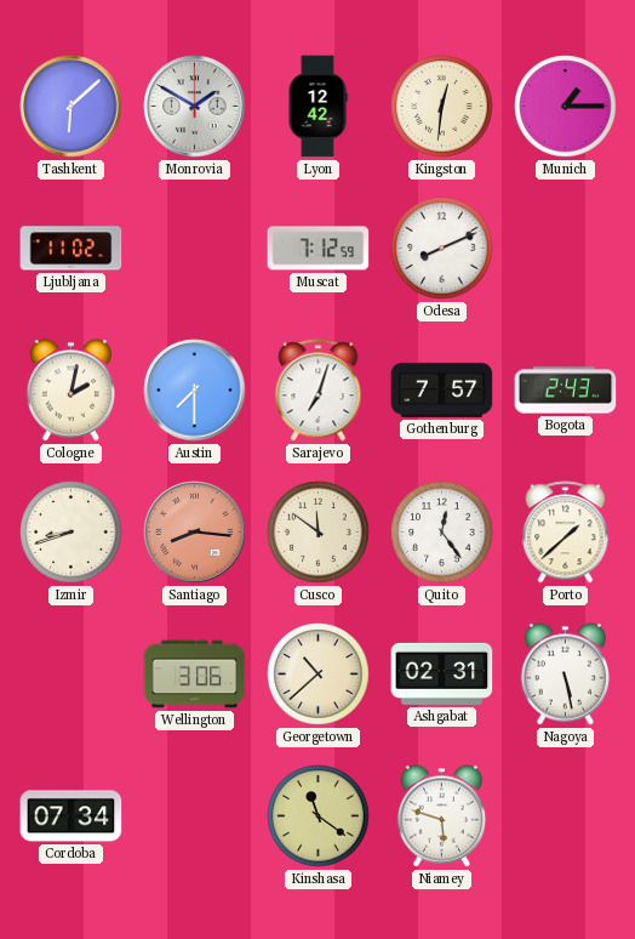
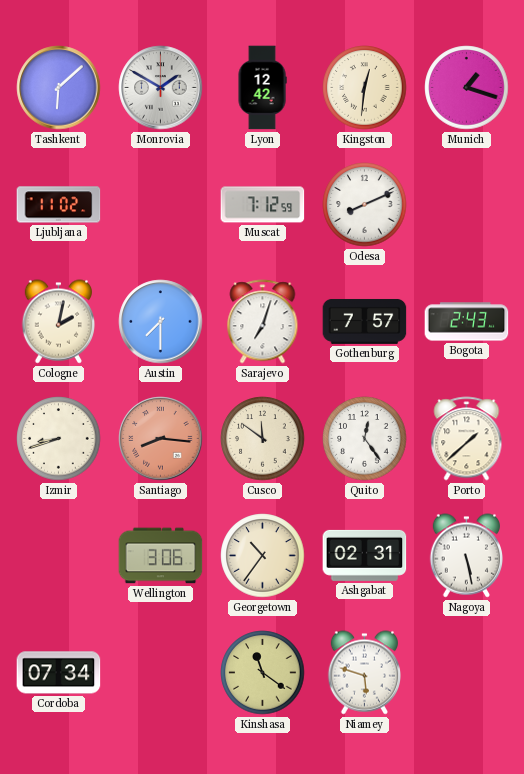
Munich: 1:15 -> 1:18
Georgetown: 10:38 -> 10:36
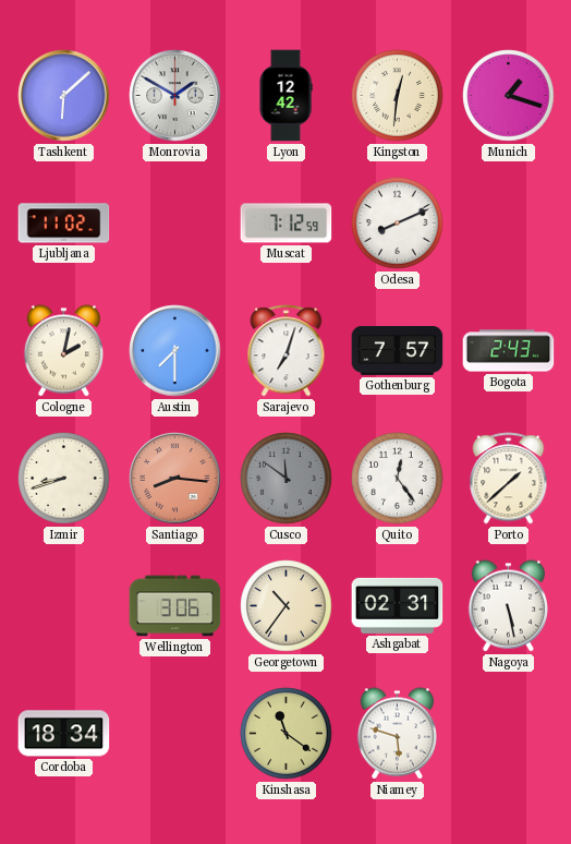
Cusco dial: cream -> grey
Cordoba: 07:34 -> 18:34
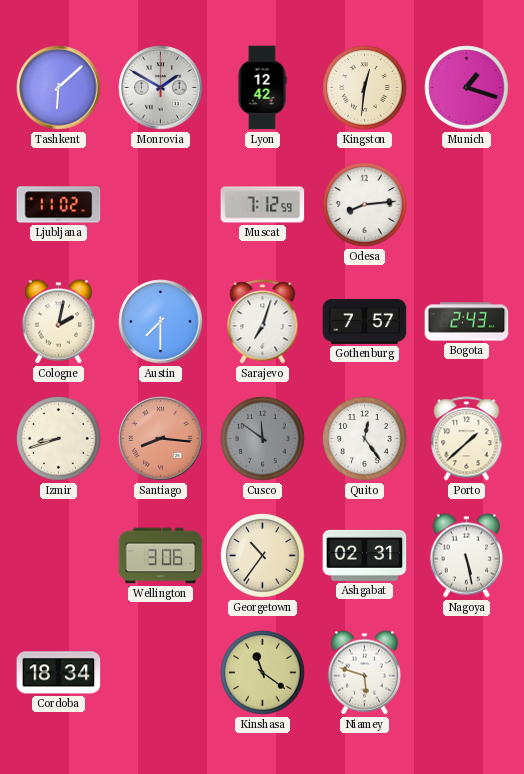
Odesa: 8:11 -> 8:14
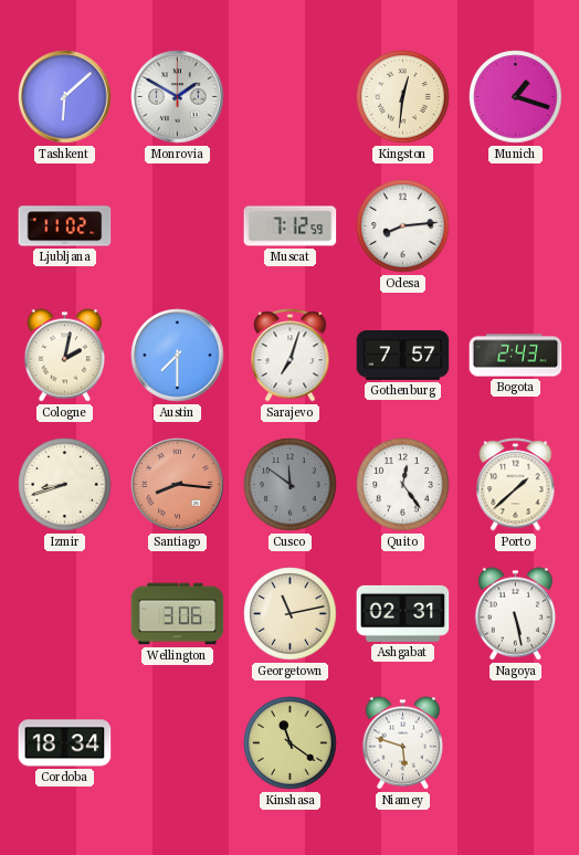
Lyon: 12:42 -> none
Georgetown: 10:36 -> 11:13
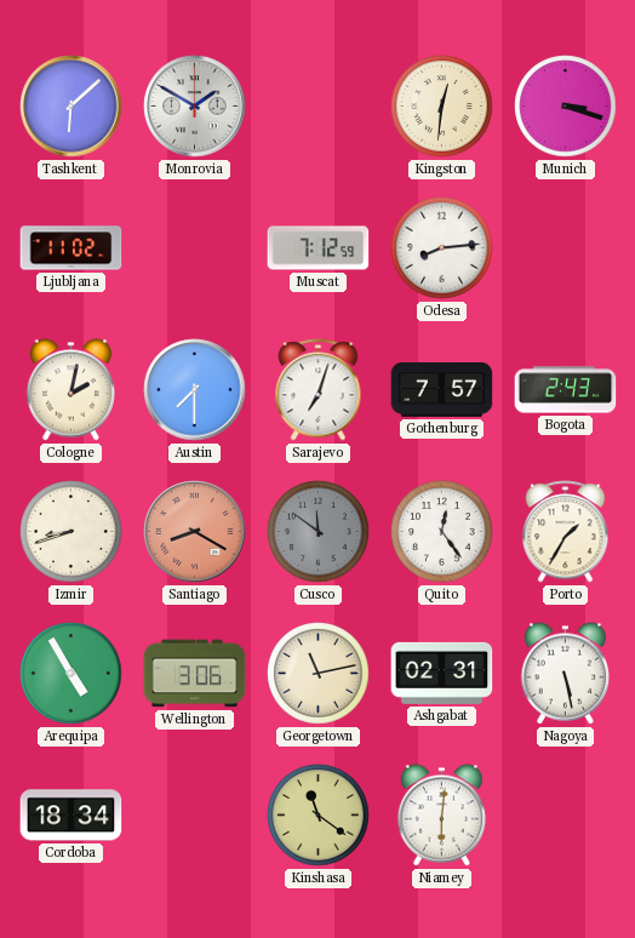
Munich: 1:18 -> 3:18
Santiago: 8:16 -> 8:20
Porto: 1:38 -> 1:35
Arequipa: none -> 4:55
Niamey: 5:48 -> 6:01
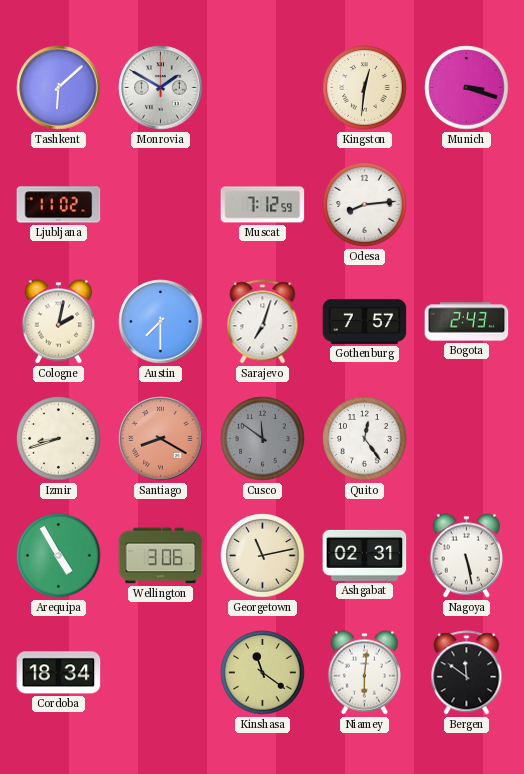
Porto: 1:35 -> none
Bergen: none -> 11:51
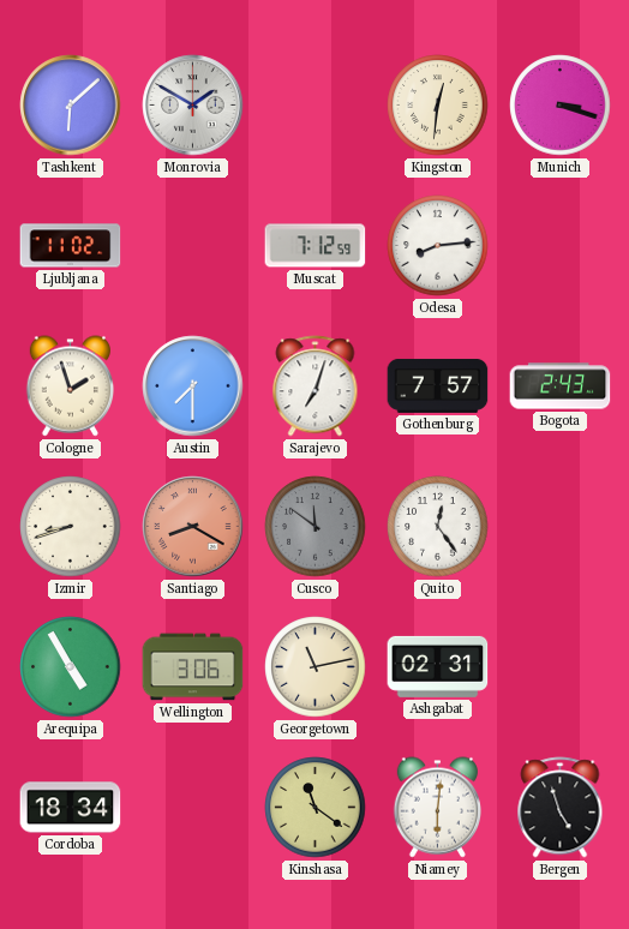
Cologne: 2:02 -> 1:57
Nagoya: 5:28 -> none
Bergen: 11:51 -> 4:57
